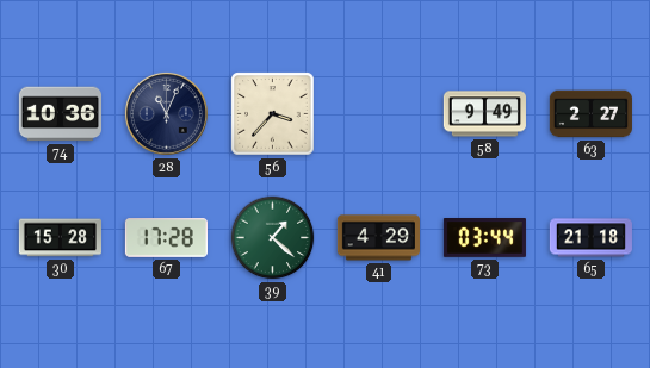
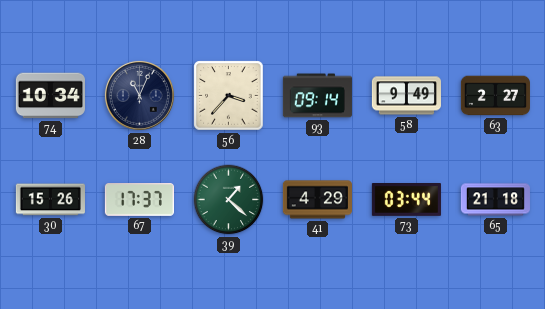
74: 10:36 -> 10:34
93: none -> 09:14
30: 15:28 -> 15:26
67: 17:28 -> 17:37
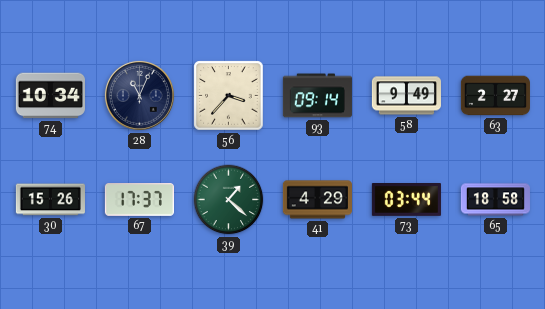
65: 21:18 -> 18:58
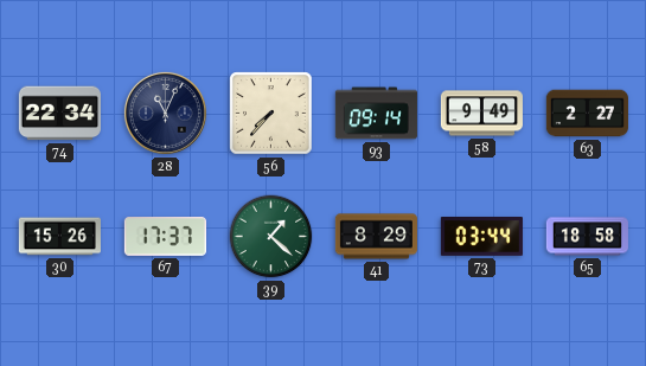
74: 10:34 -> 22:34
56: 3:37 -> 7:37
41: 4:29 -> 8:29
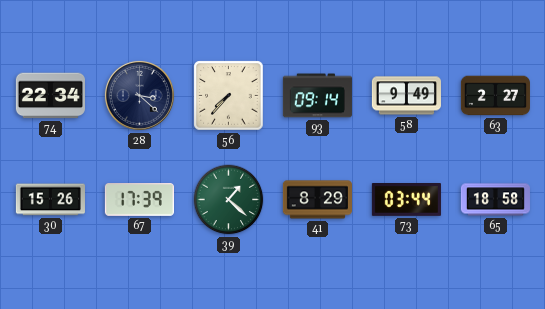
28: 11:04 -> 3:22
67: 17:37 -> 17:39
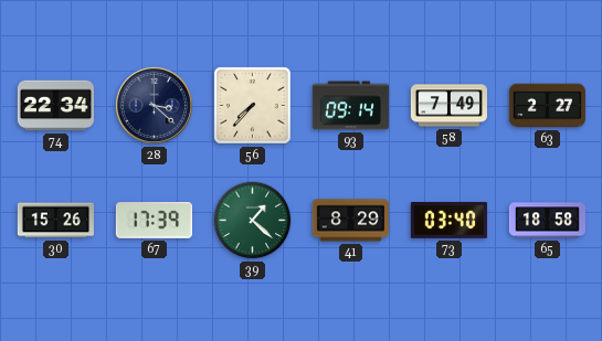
58: 9:49 -> 7:49
73: 03:44 -> 03:40
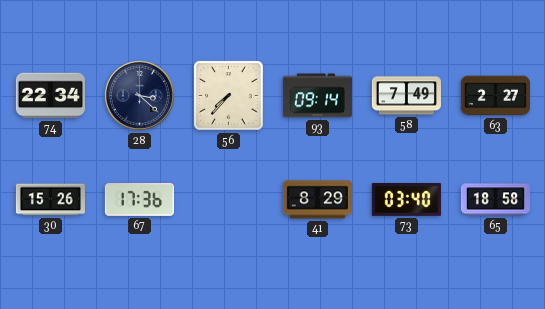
67: 17:39 -> 17:36
39: 1:22 -> none
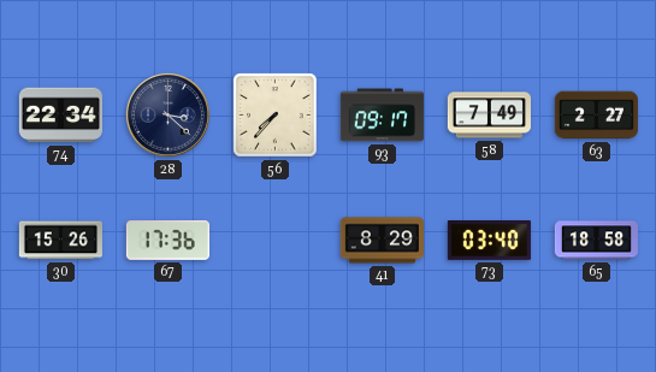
93: 09:14 -> 09:17
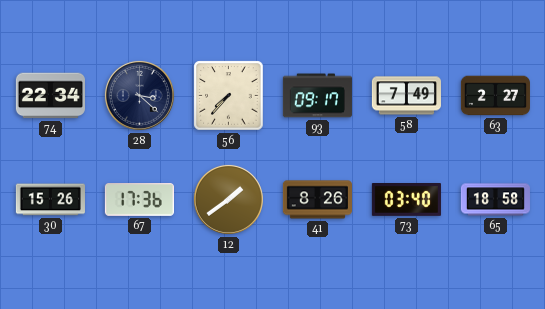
12: none -> 1:39
41: 8:29 -> 8:26
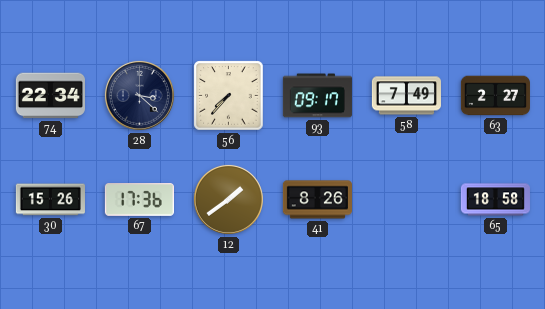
73: 03:40 -> none
